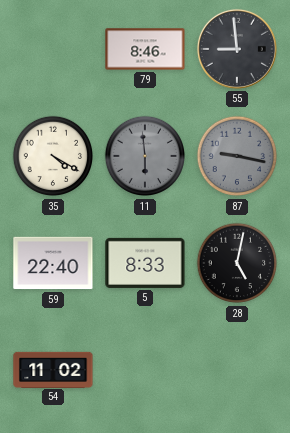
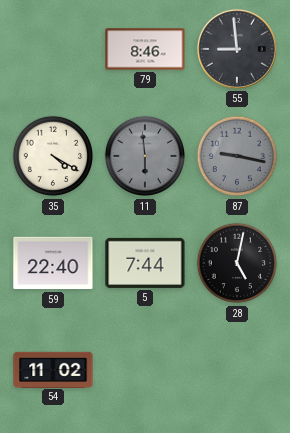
5: 8:33 -> 7:44
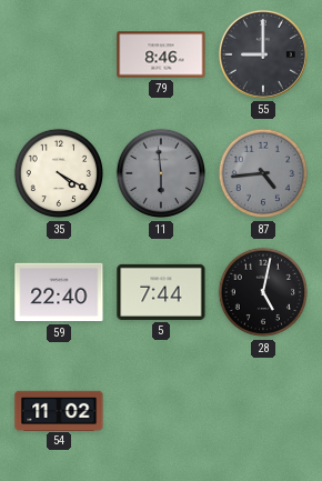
55: 8:59 -> 9:00
87: 9:17 -> 4:44
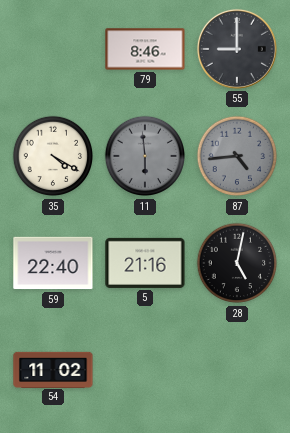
5: 7:44 -> 21:16
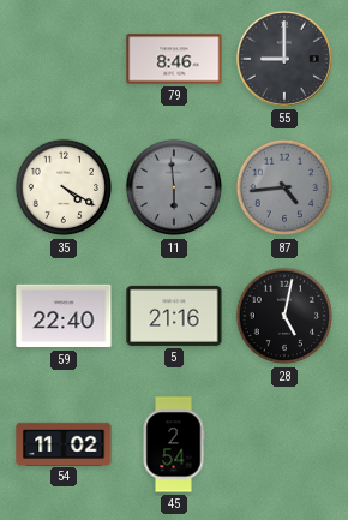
45: none -> 2:54
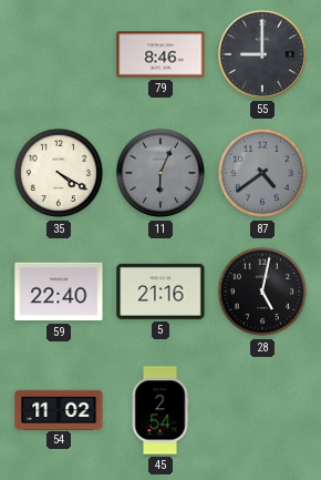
11: 5:59 -> 6:04
87: 4:44 -> 4:39
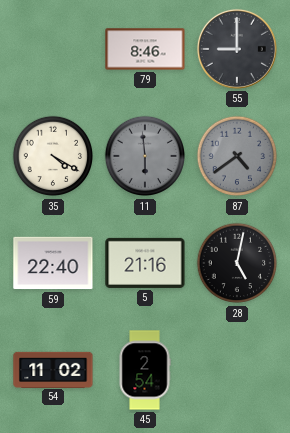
11: 6:04 -> 5:59
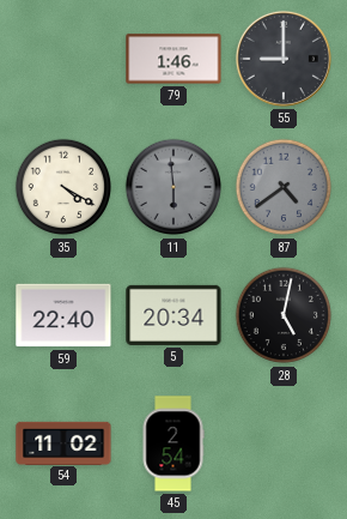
79: 8:46 -> 1:46
5: 21:16 -> 20:34
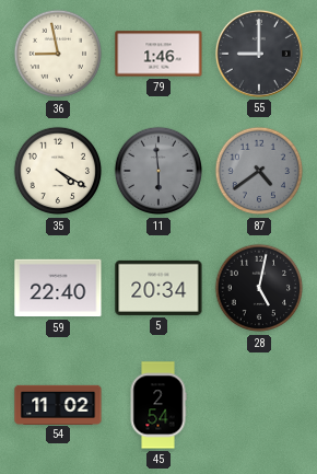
36: none -> 8:58
